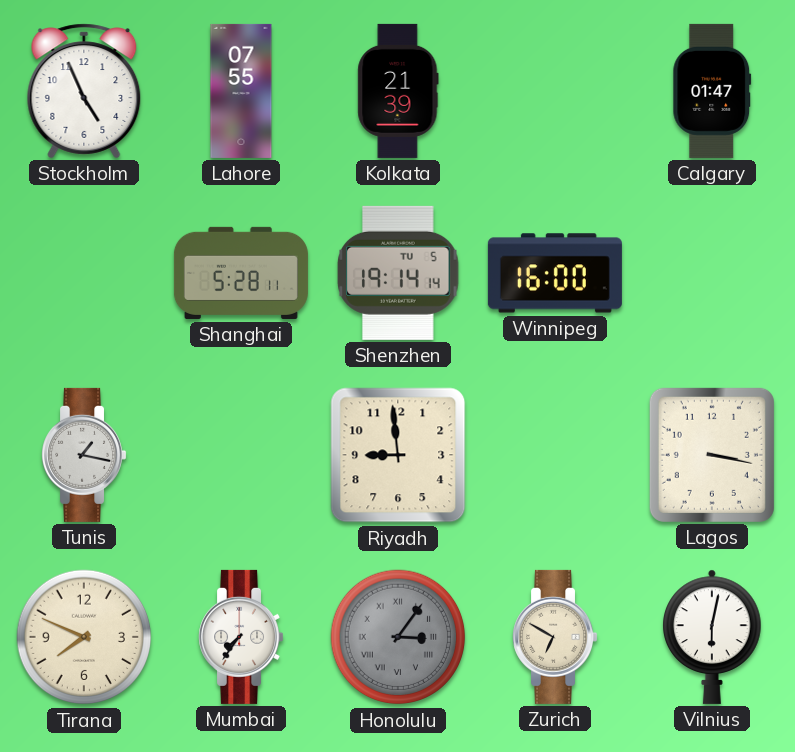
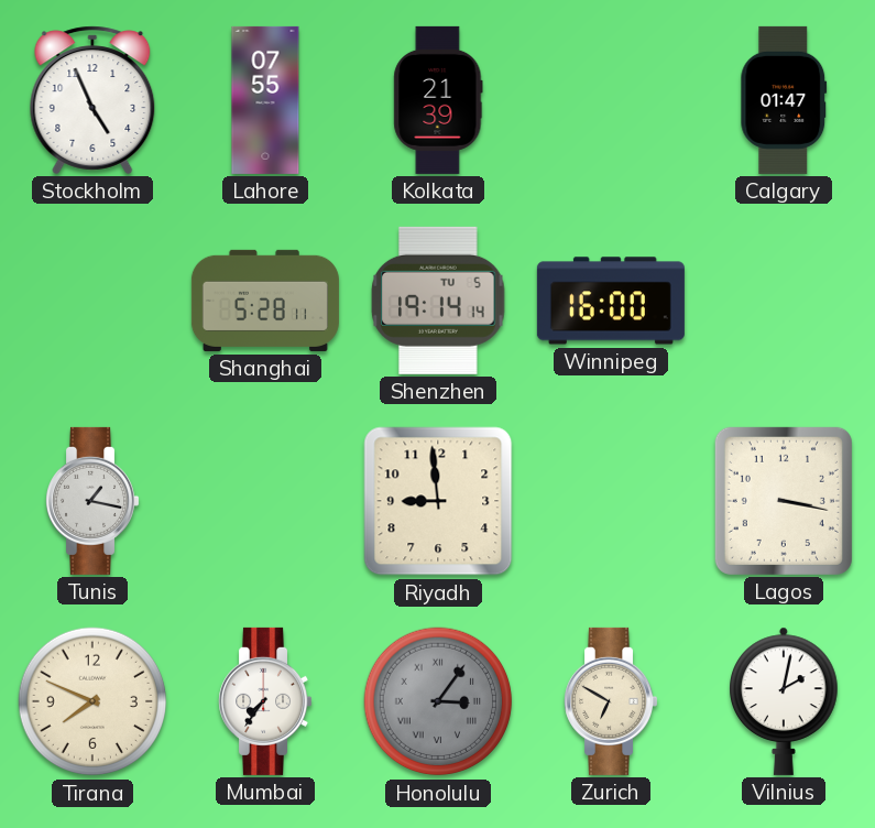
Vilnius: 6:02 -> 2:02
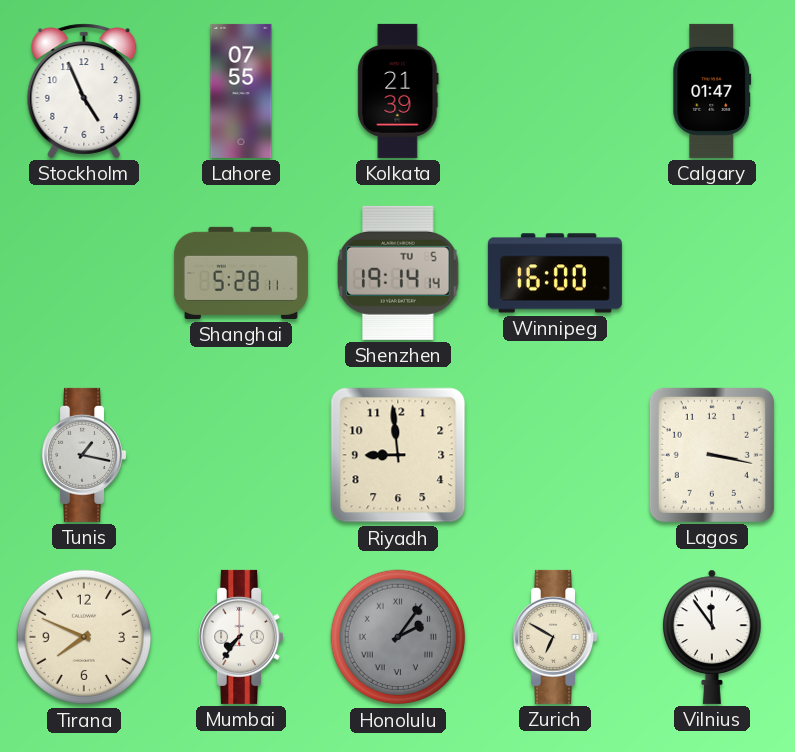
Honolulu: 3:06 -> 2:06
Vilnius: 2:02 -> 11:54
